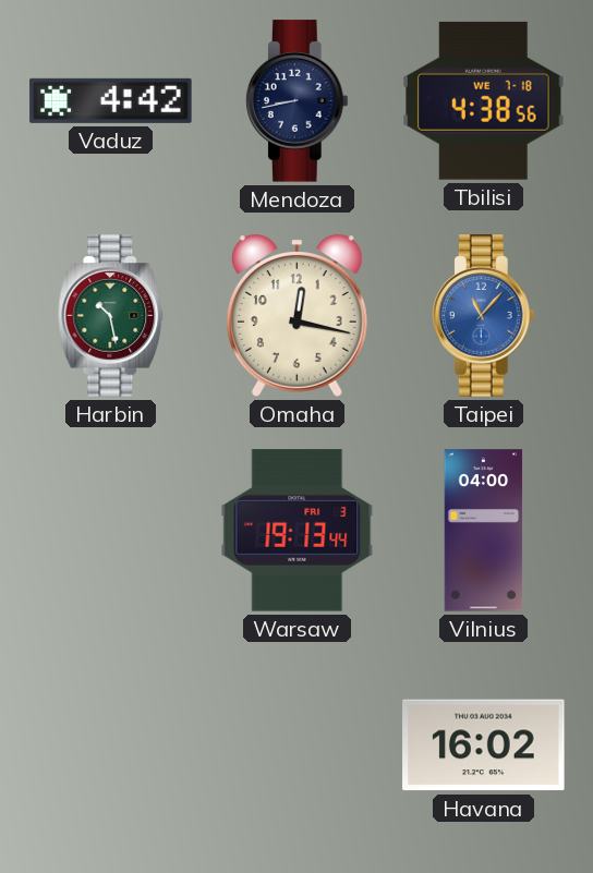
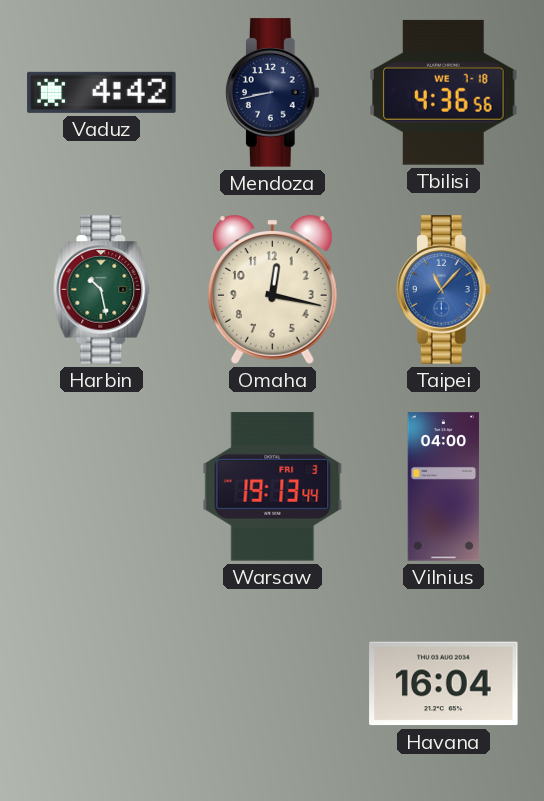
Tbilisi: 4:38 -> 4:36
Havana: 16:02 -> 16:04
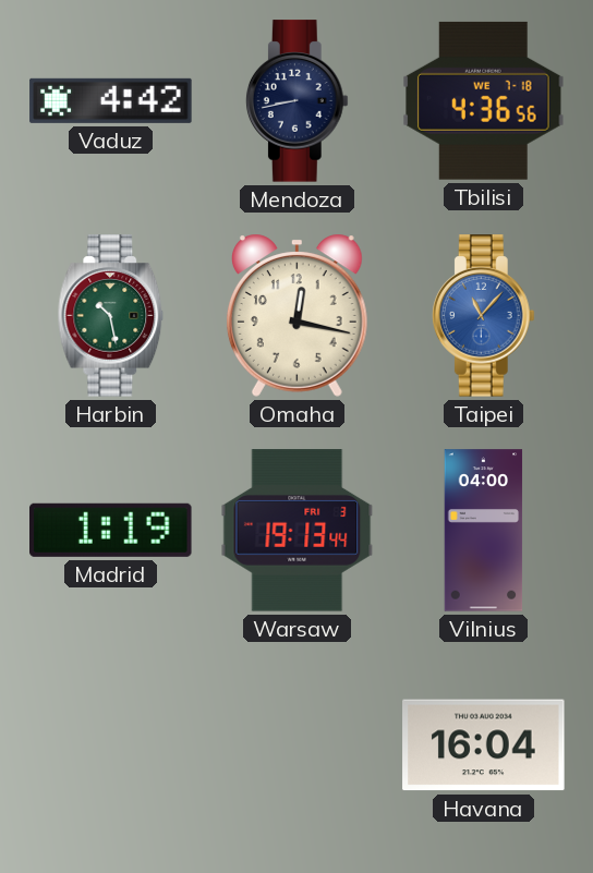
Madrid: none -> 1:19
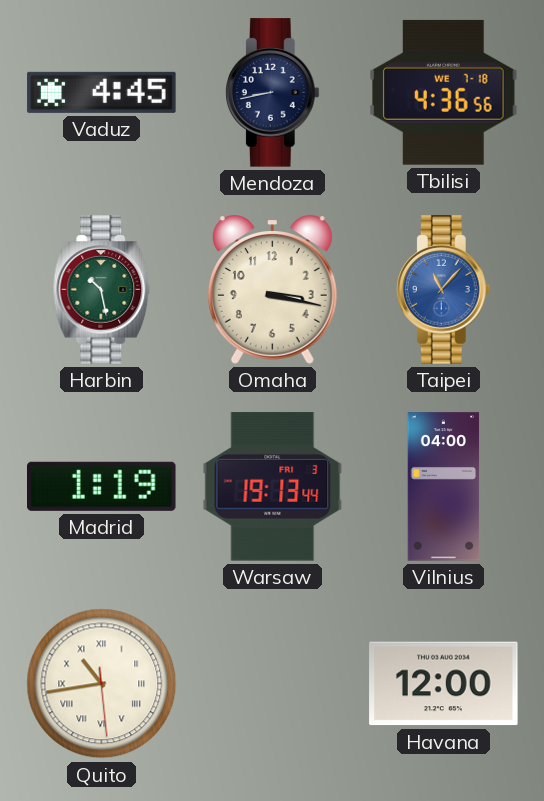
Vaduz: 4:42 -> 4:45
Omaha: 12:17 -> 3:17
Quito: none -> 10:43
Havana: 16:04 -> 12:00
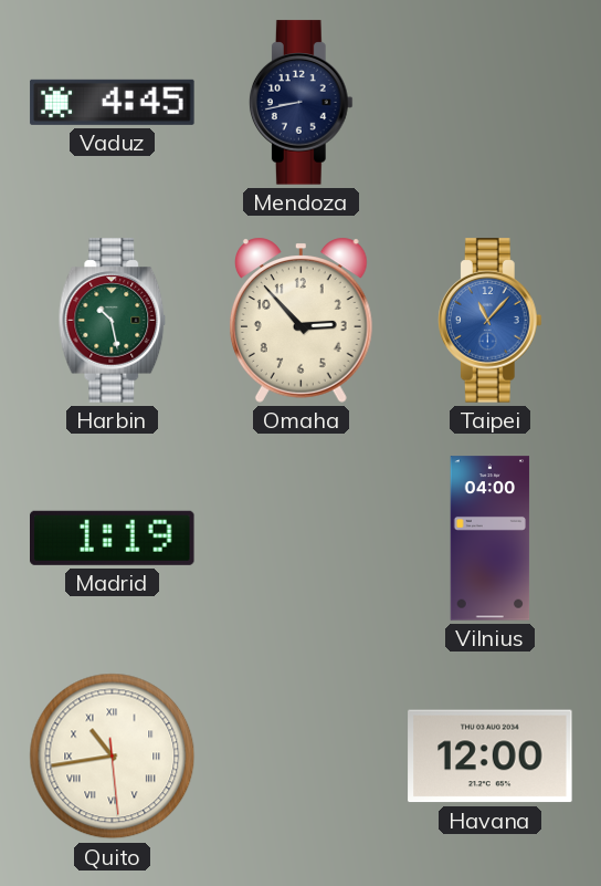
Tbilisi: 4:36 -> none
Omaha: 3:17 -> 2:53
Warsaw: 19:13 -> none
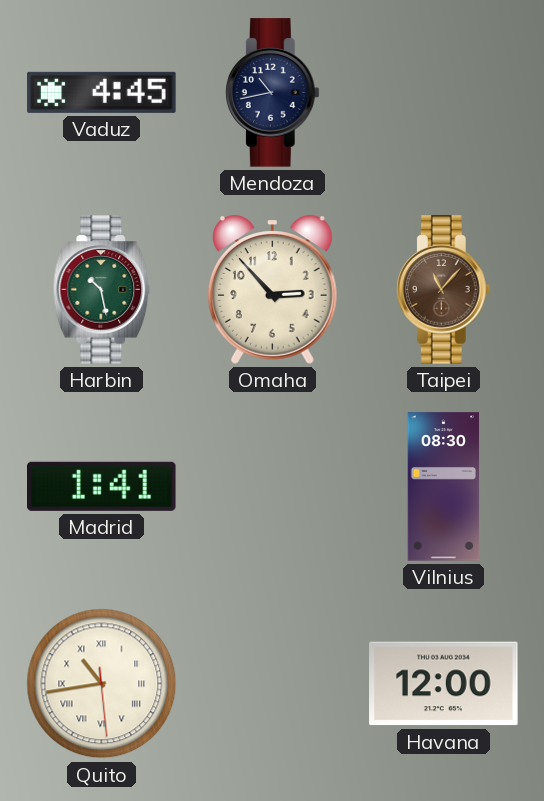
Mendoza: 8:43 -> 10:43
Taipei dial: blue -> brown
Madrid: 1:19 -> 1:41
Vilnius: 04:00 -> 08:30
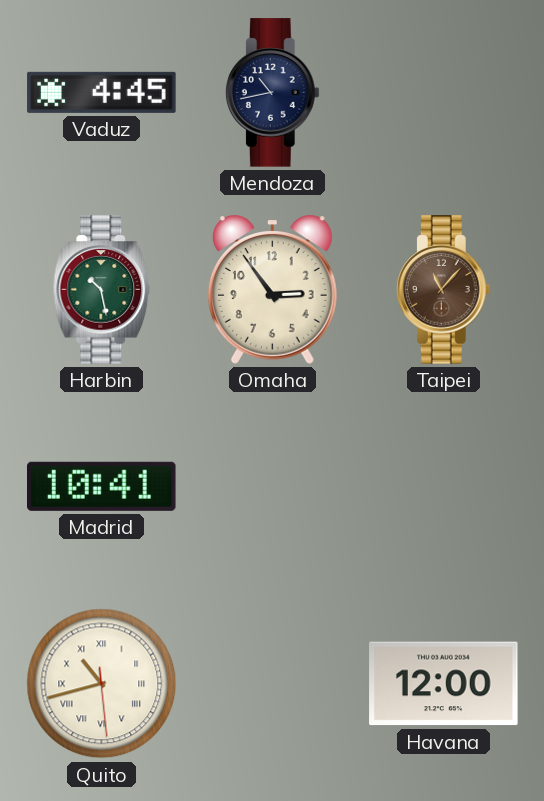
Omaha: 2:53 -> 2:54
Madrid: 1:41 -> 10:41
Vilnius: 08:30 -> none
Quito: 10:43 -> 10:42
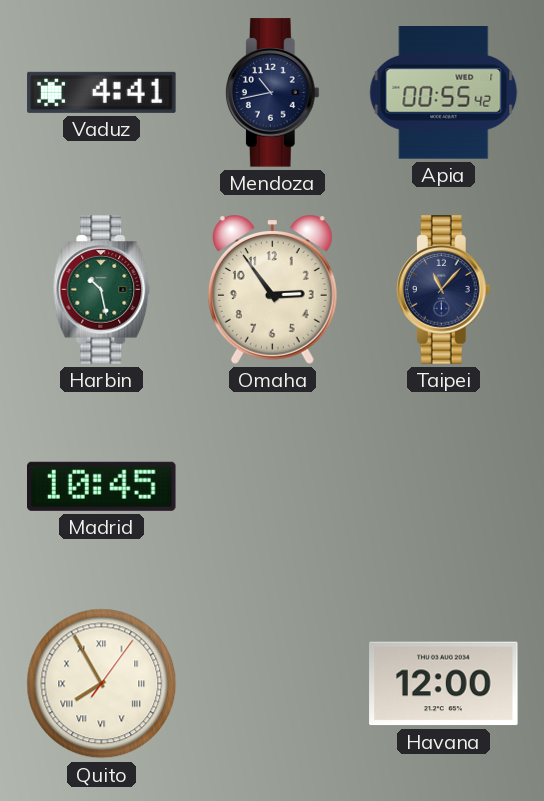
Vaduz: 4:45 -> 4:41
Apia: none -> 00:55
Taipei dial: brown -> navy
Madrid: 10:41 -> 10:45
Quito: 10:42 -> 7:55
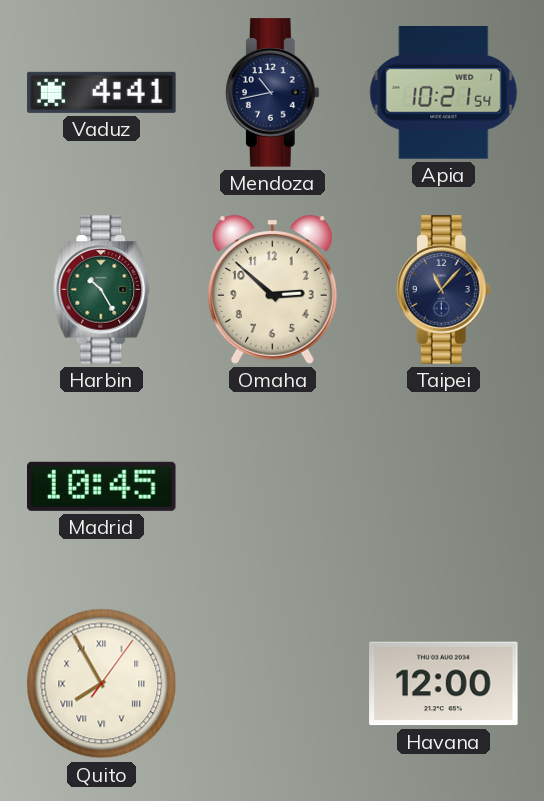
Apia: 00:55 -> 10:21
Harbin: 10:28 -> 10:25
Omaha: 2:54 -> 2:52
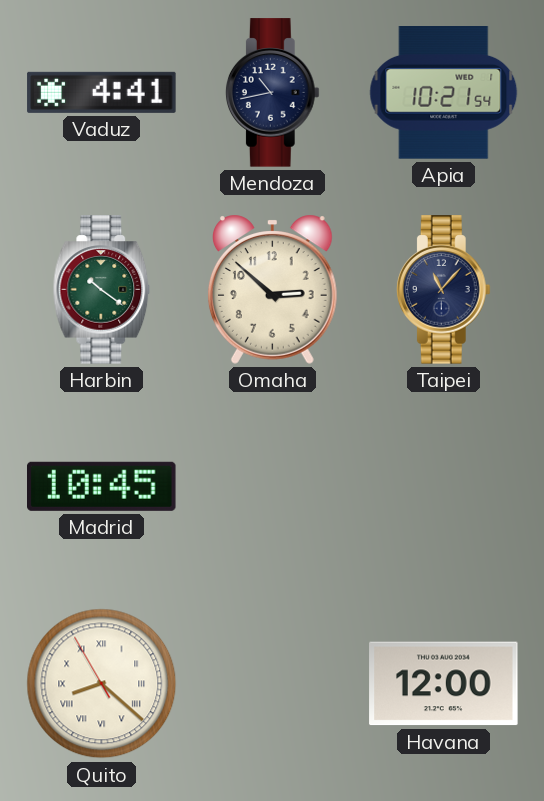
Harbin: 10:25 -> 10:21
Quito: 7:55 -> 8:21
